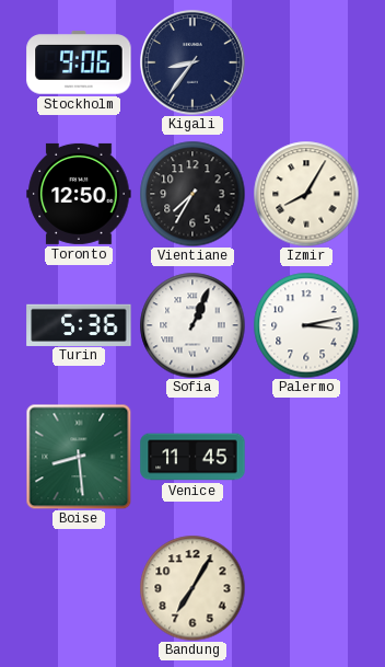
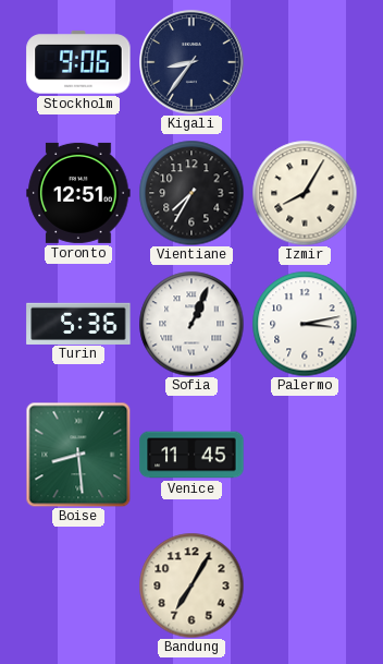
Toronto: 12:50 -> 12:51
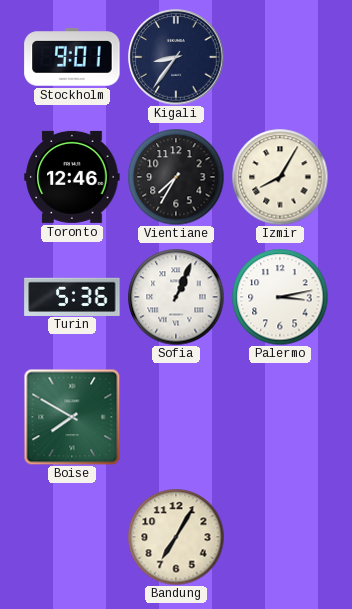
Stockholm: 9:06 -> 9:01
Toronto: 12:51 -> 12:46
Boise: 8:29 -> 7:50
Venice: 11:45 -> none
